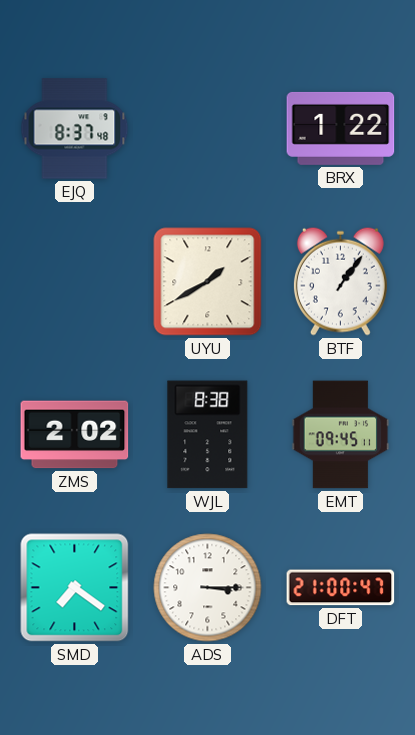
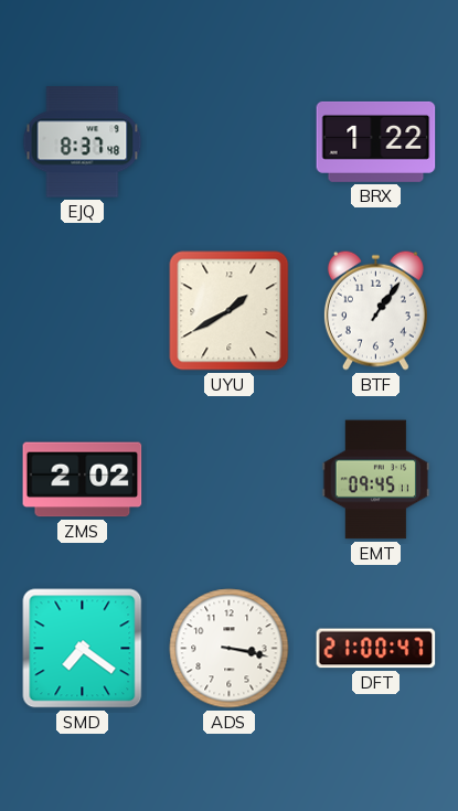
WJL: 8:38 -> none
ADS: 3:15 -> 3:17
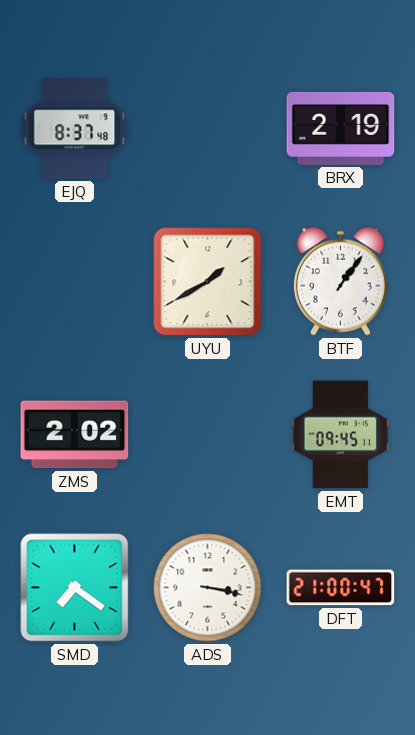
BRX: 1:22 -> 2:19
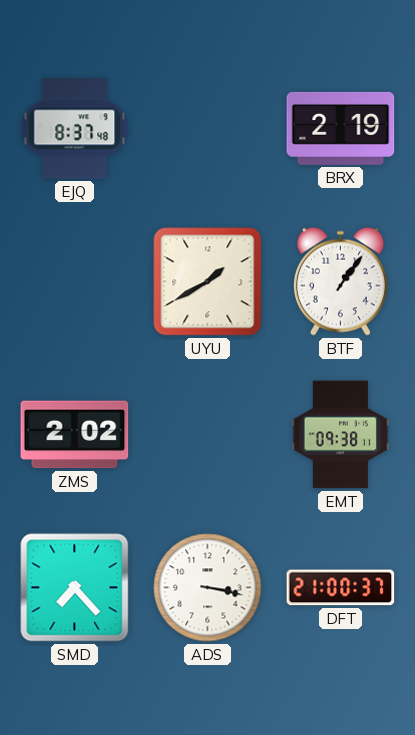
EMT: 09:45 -> 09:38
SMD: 7:21 -> 7:23
DFT: 21:00:47 -> 21:00:37
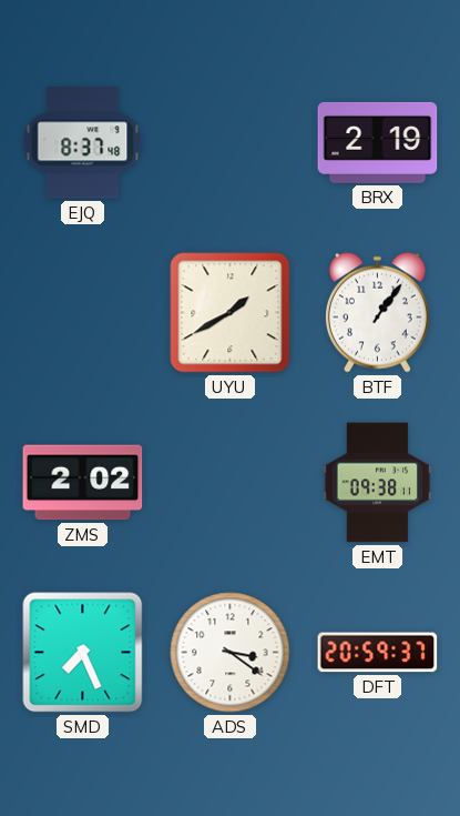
SMD: 7:23 -> 7:26
ADS: 3:17 -> 3:21
DFT: 21:00 -> 20:59
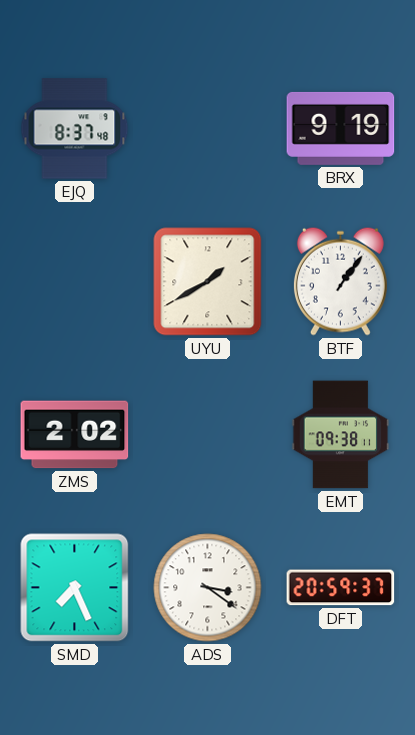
BRX: 2:19 -> 9:19
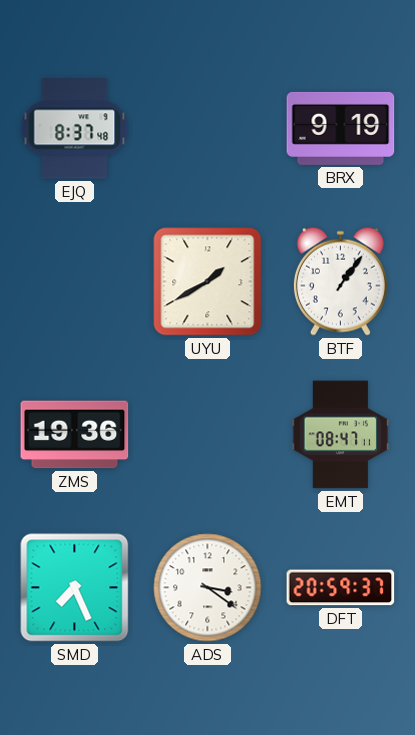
ZMS: 2:02 -> 19:36
EMT: 09:38 -> 08:47
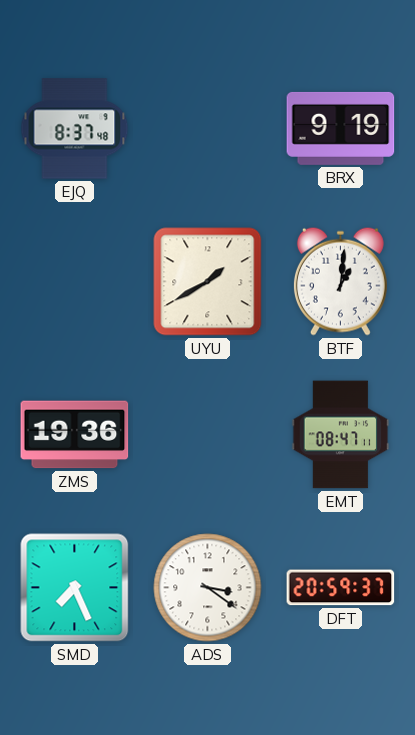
BTF: 1:06 -> 1:01
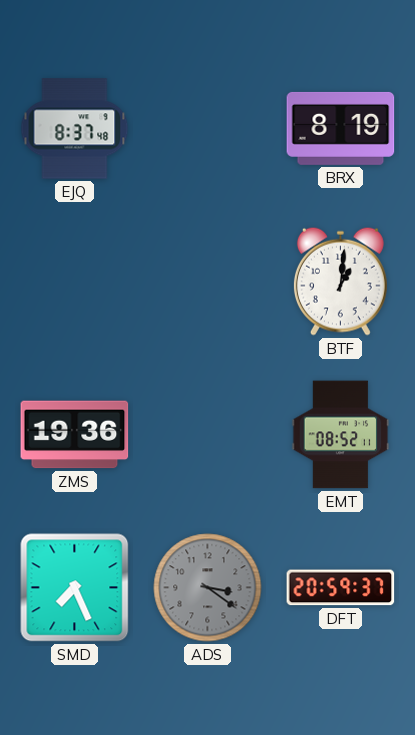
BRX: 9:19 -> 8:19
UYU: 1:40 -> none
EMT: 08:47 -> 08:52
ADS dial: white -> grey
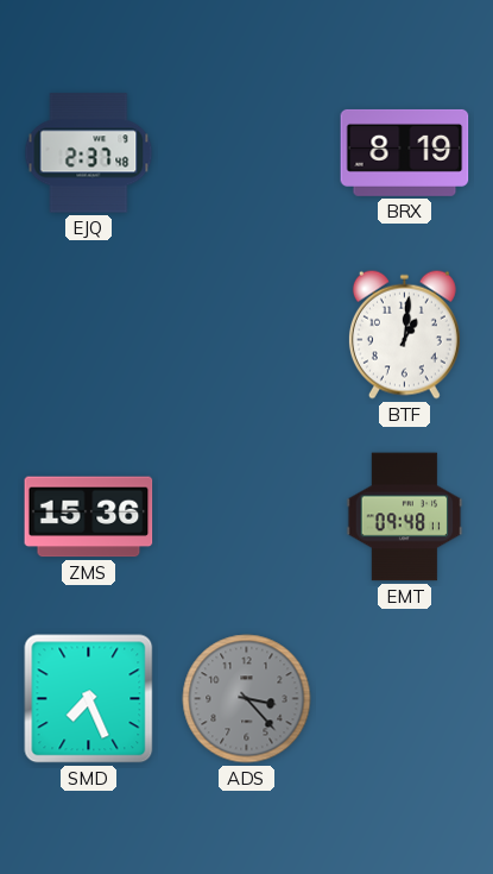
EJQ: 8:37 -> 2:37
ZMS: 19:36 -> 15:36
EMT: 08:52 -> 09:48
ADS: 3:21 -> 3:23
DFT: 20:59 -> none
